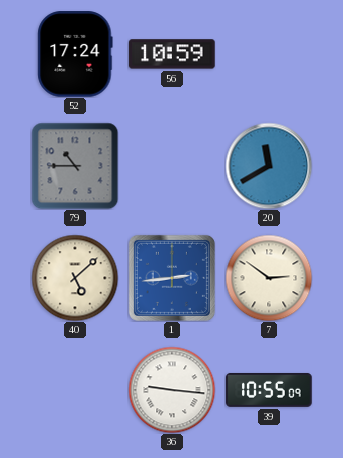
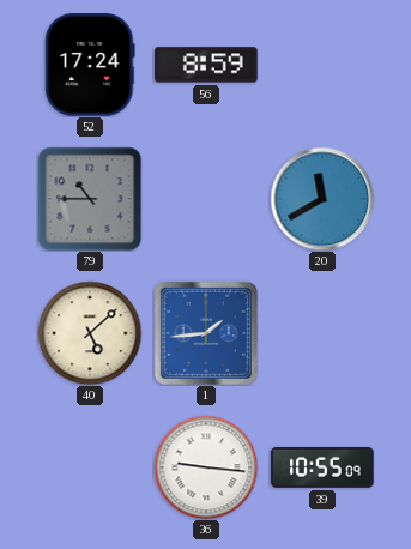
56: 10:59 -> 8:59
1: 2:44 -> 1:44
7: 2:51 -> none
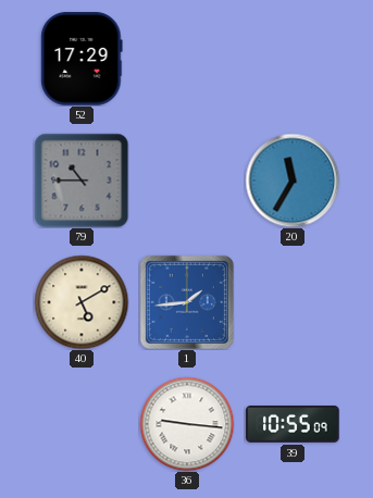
52: 17:24 -> 17:29
56: 8:59 -> none
20: 11:40 -> 11:35
40: 5:08 -> 5:10
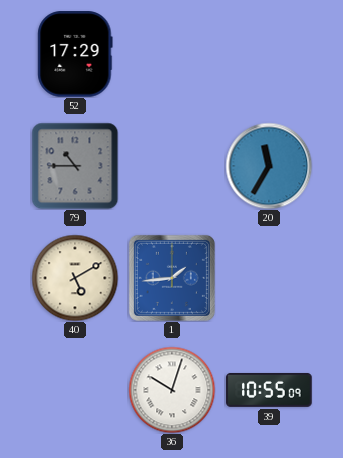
36: 9:16 -> 10:03
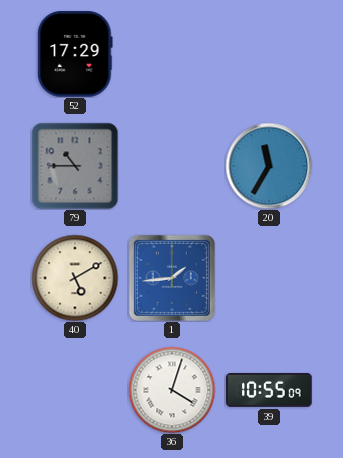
36: 10:03 -> 4:03
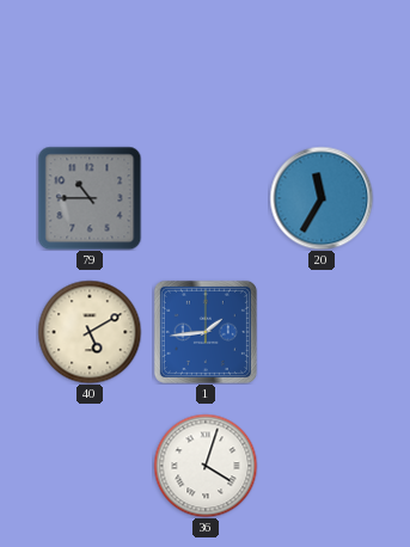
52: 17:29 -> none
39: 10:55 -> none
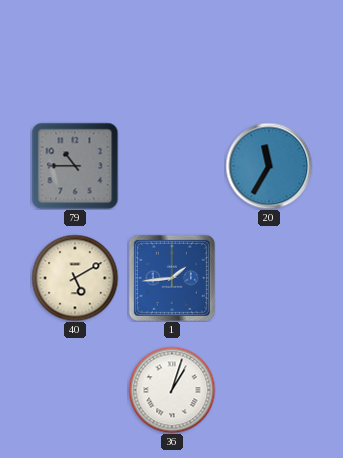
36: 4:03 -> 1:03
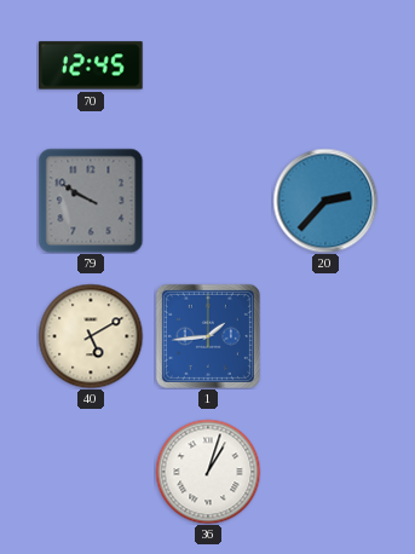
70: none -> 12:45
79: 10:45 -> 9:50
20: 11:35 -> 2:37
